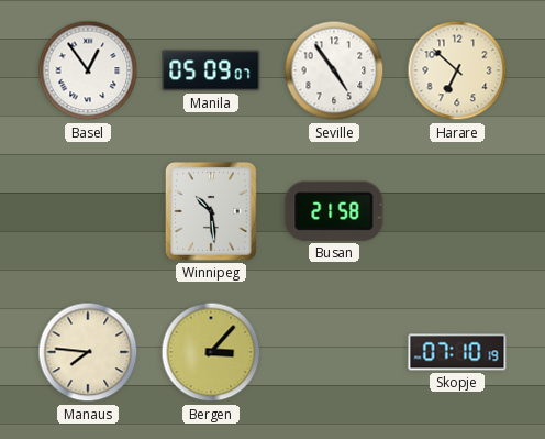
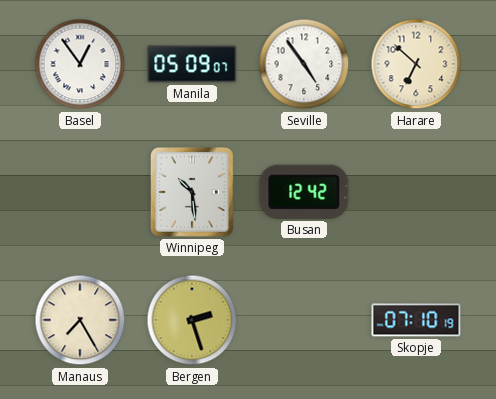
Busan: 21:58 -> 12:42
Manaus: 7:46 -> 7:25
Bergen: 3:07 -> 2:27
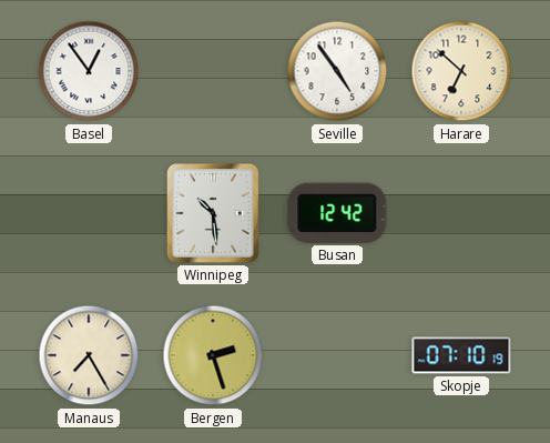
Manila: 05:09 -> none
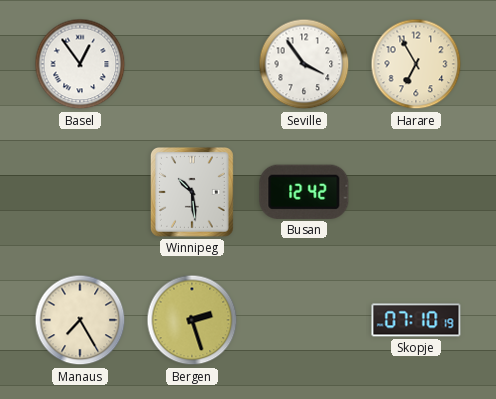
Seville: 4:54 -> 3:54
Harare: 6:52 -> 6:55
